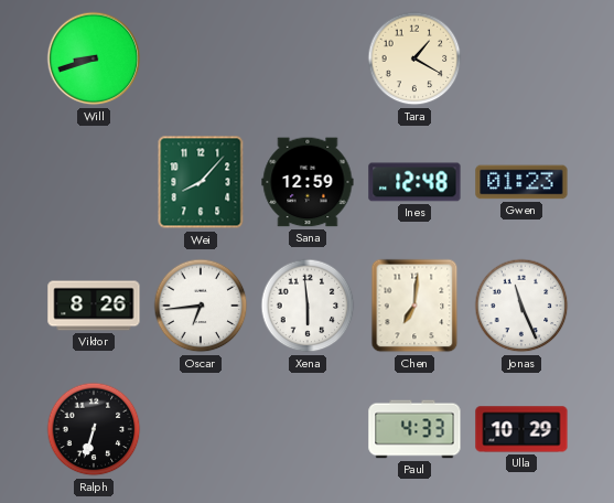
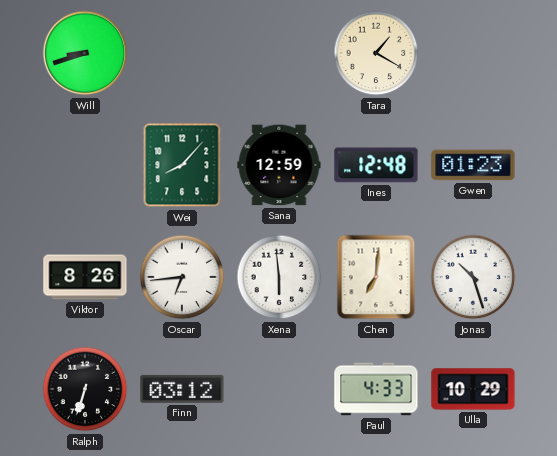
Jonas: 11:26 -> 10:27
Finn: none -> 03:12
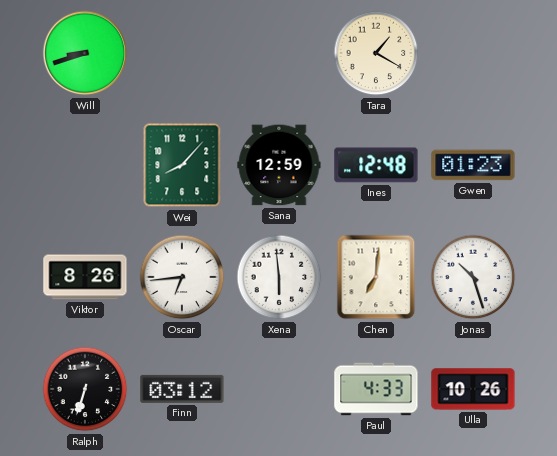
Ulla: 10:29 -> 10:26
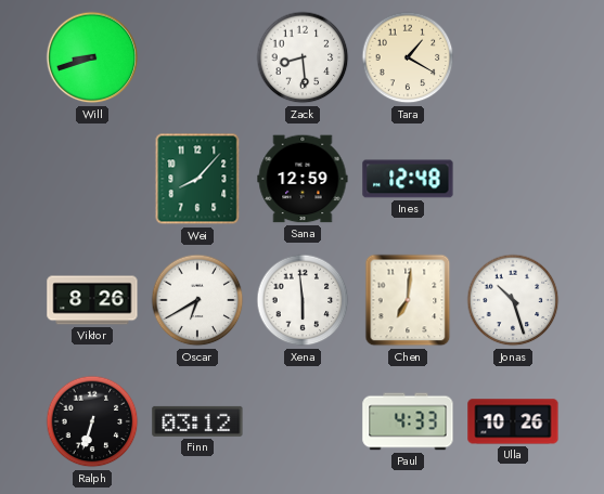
Zack: none -> 8:29
Gwen: 01:23 -> none
Oscar: 6:44 -> 6:40
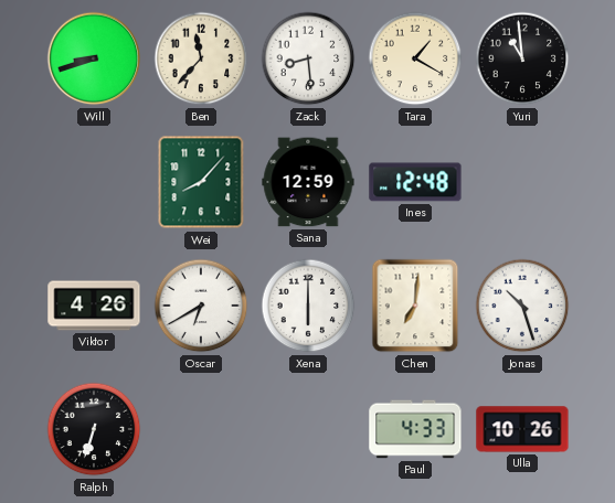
Ben: none -> 11:37
Yuri: none -> 10:59
Viktor: 8:26 -> 4:26
Xena: 5:59 -> 6:00
Finn: 03:12 -> none
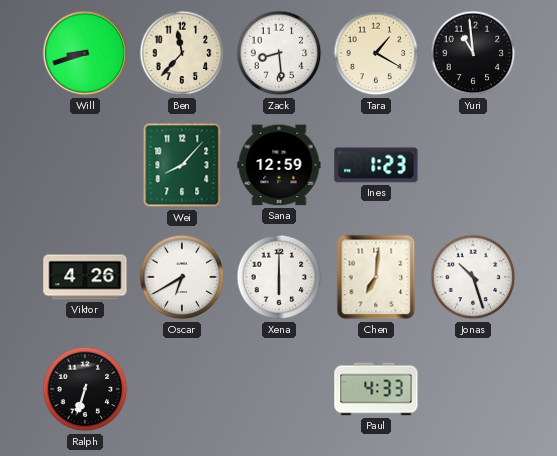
Ines: 12:48 -> 1:23
Ulla: 10:26 -> none
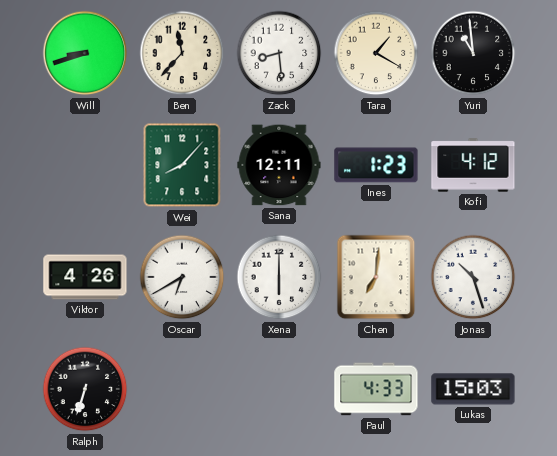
Sana: 12:59 -> 12:11
Kofi: none -> 4:12
Lukas: none -> 15:03
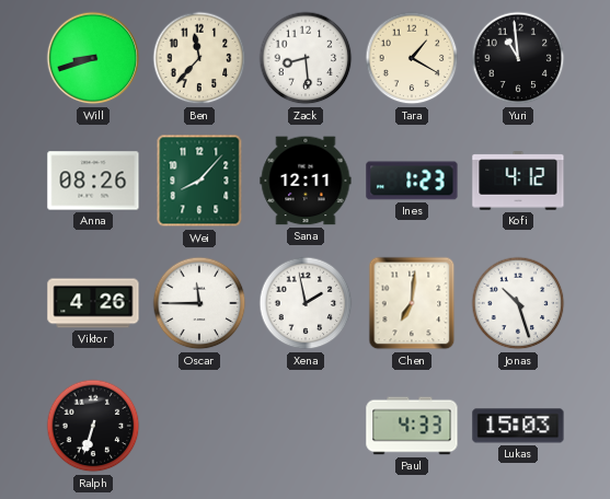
Anna: none -> 08:26
Oscar: 6:40 -> 11:45
Xena: 6:00 -> 1:58
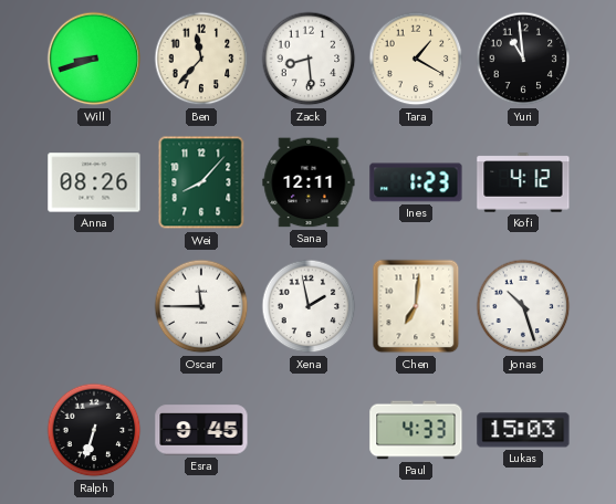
Viktor: 4:26 -> none
Esra: none -> 9:45
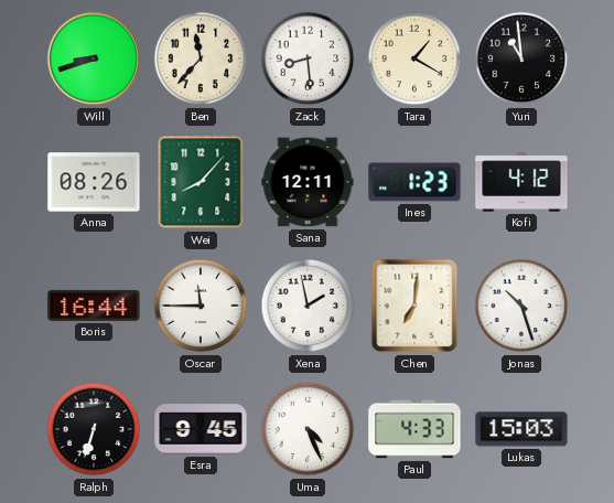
Boris: none -> 16:44
Uma: none -> 4:26
